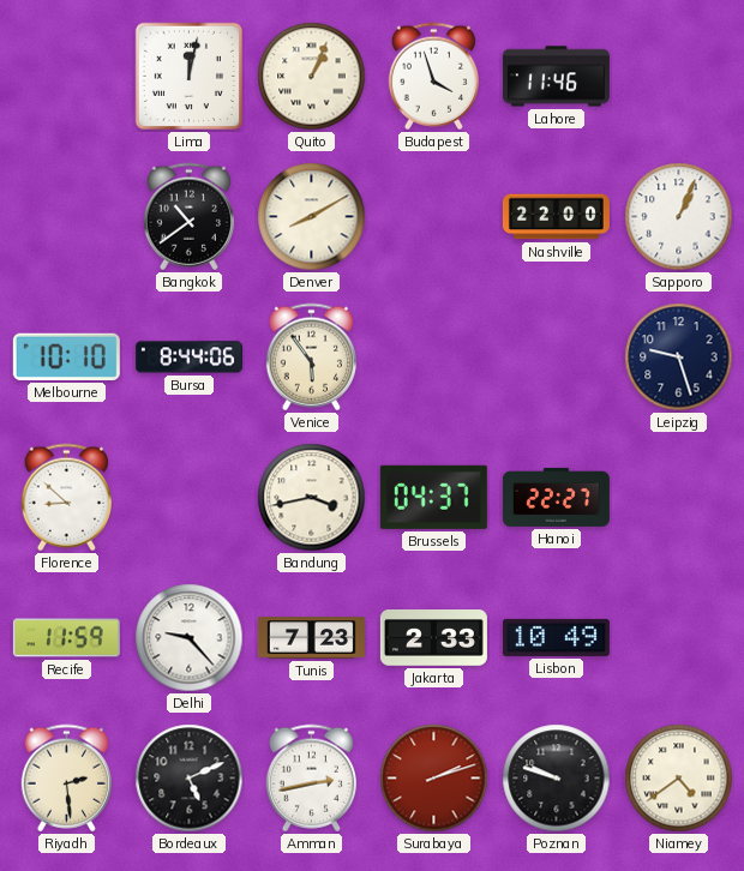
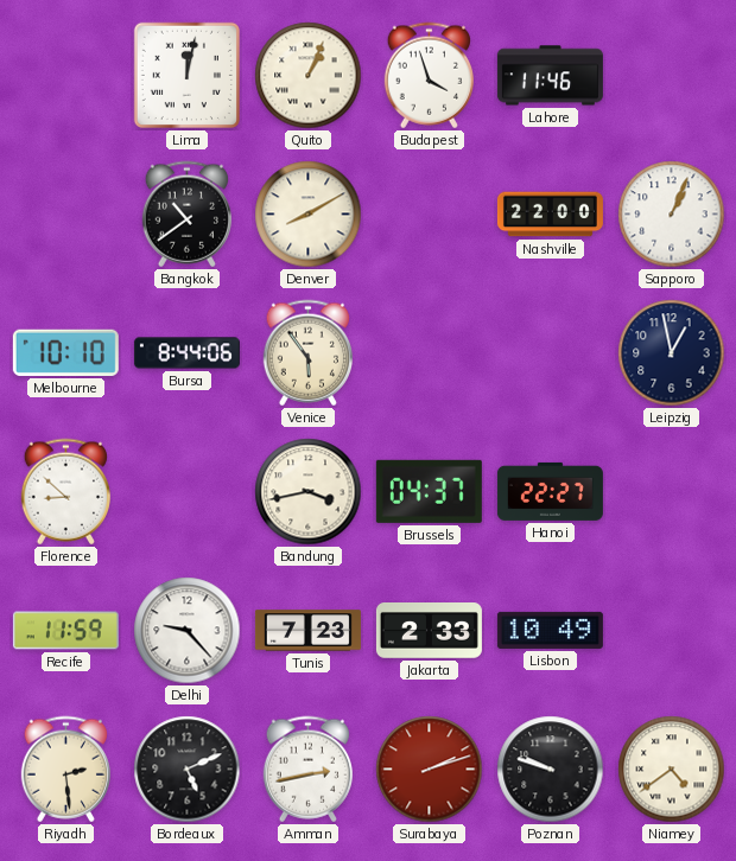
Leipzig: 9:27 -> 12:58
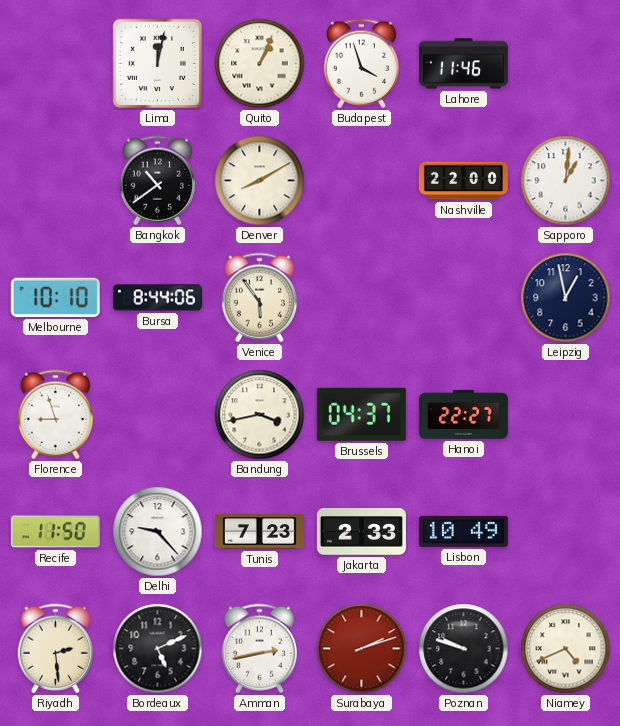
Sapporo: 1:04 -> 1:01
Florence: 8:52 -> 8:57
Recife: 11:59 -> 11:50
Niamey: 4:39 -> 4:41
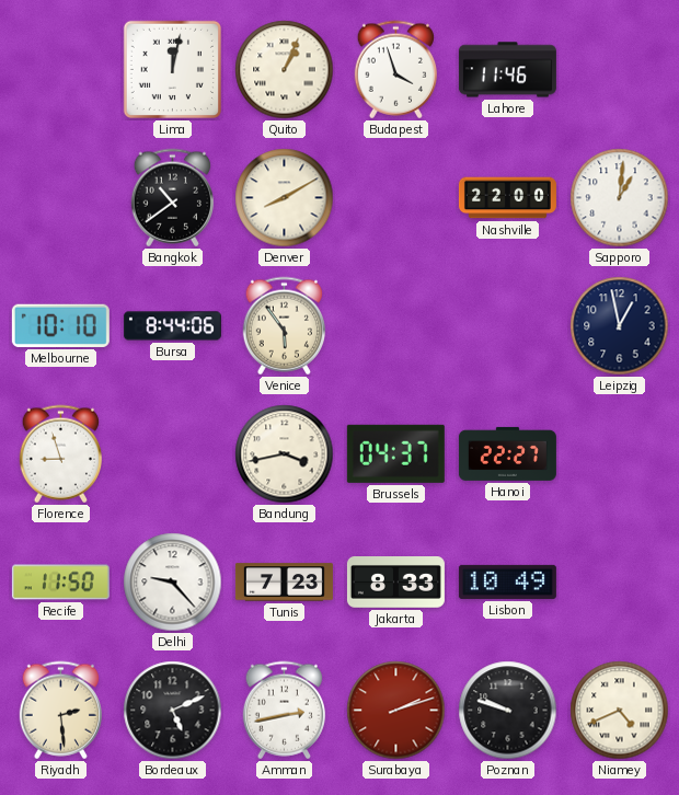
Jakarta: 2:33 -> 8:33
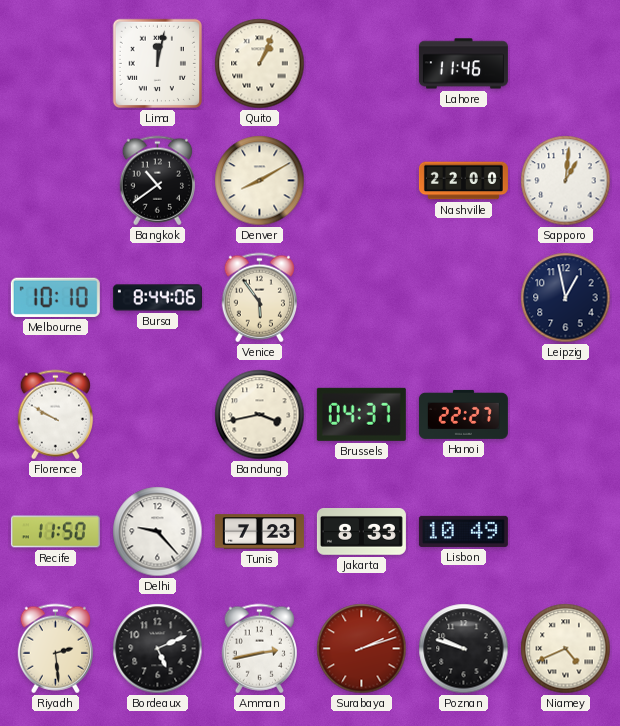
Budapest: 3:57 -> none
Florence: 8:57 -> 9:50
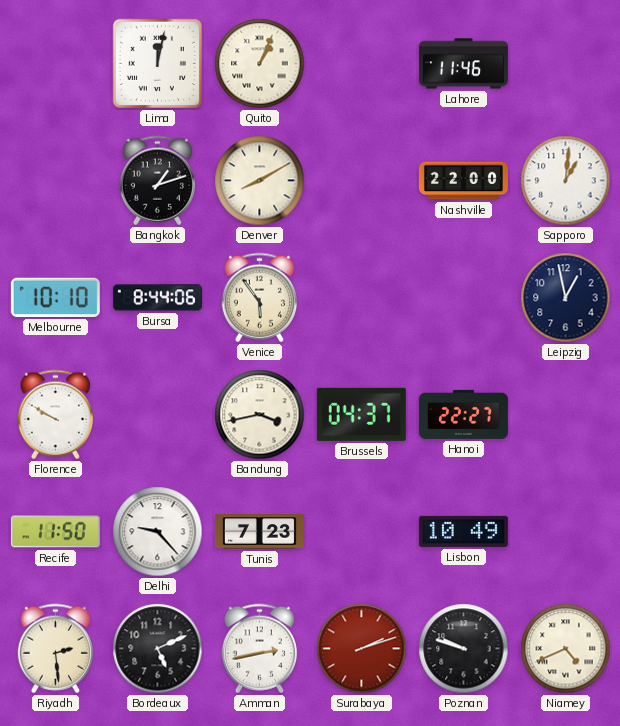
Bangkok: 10:39 -> 1:12
Jakarta: 8:33 -> none
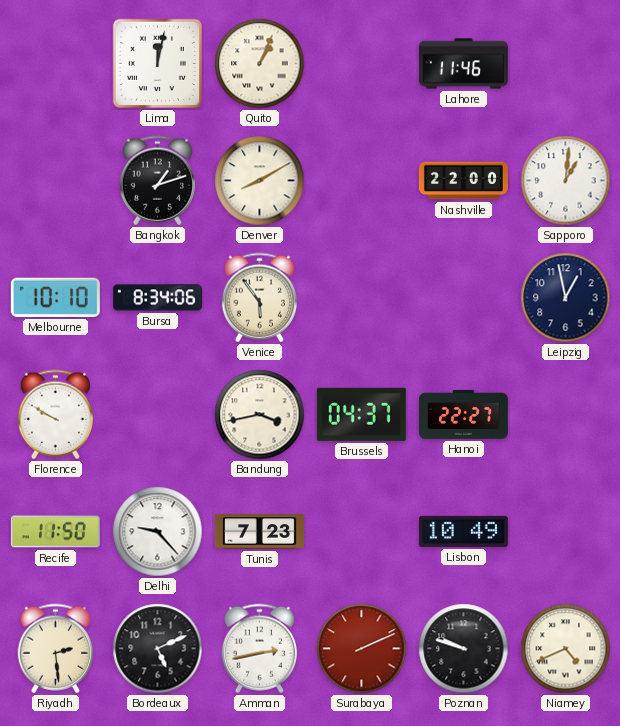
Bursa: 8:44 -> 8:34
Surabaya: 2:12 -> 2:11
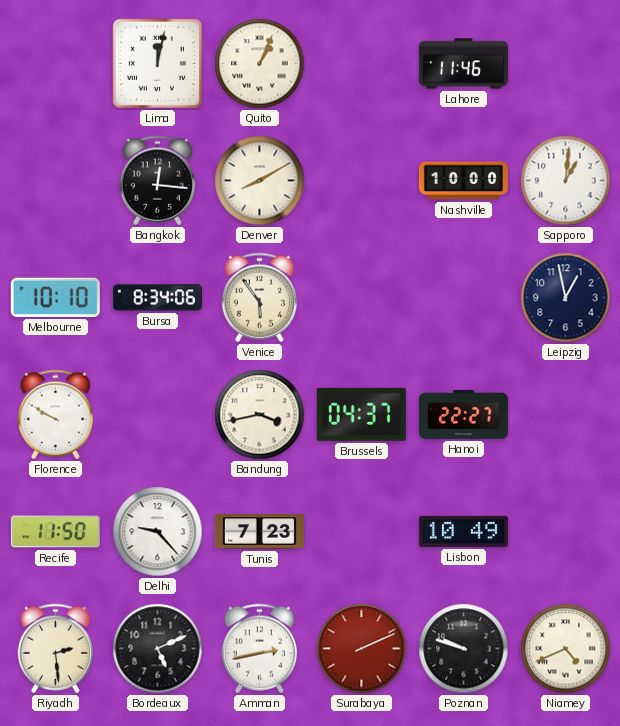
Bangkok: 1:12 -> 12:16
Nashville: 22:00 -> 10:00
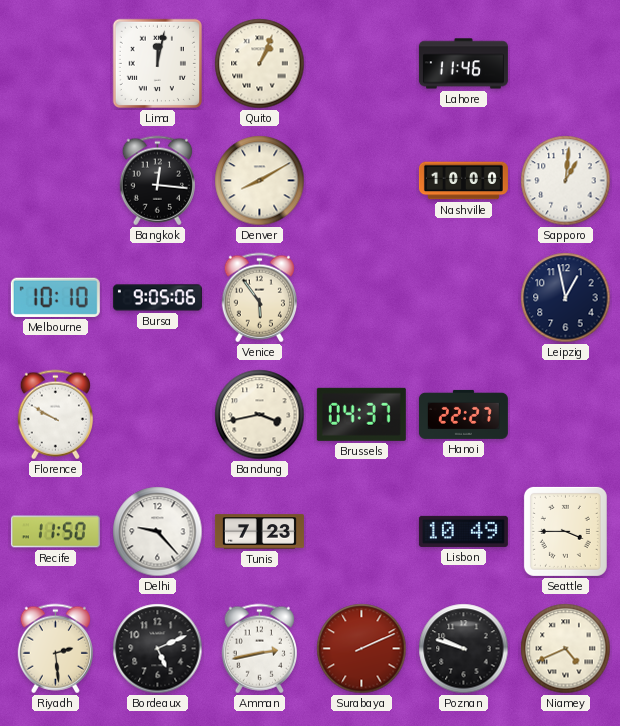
Bursa: 8:34 -> 9:05
Seattle: none -> 3:45
